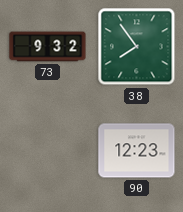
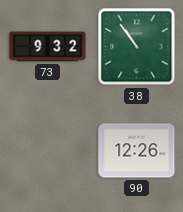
38: 7:54 -> 10:54
90: 12:23 -> 12:26
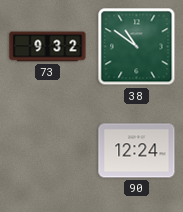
38: 10:54 -> 10:51
90: 12:26 -> 12:24
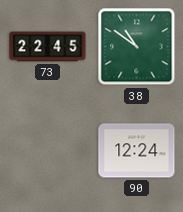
73: 9:32 -> 22:45
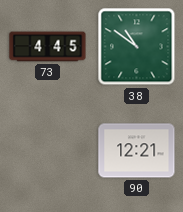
73: 22:45 -> 4:45
90: 12:24 -> 12:21
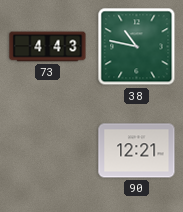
73: 4:45 -> 4:43
38: 10:51 -> 10:47
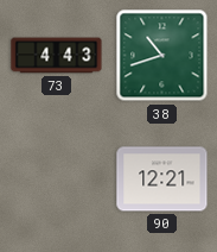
38: 10:47 -> 10:42
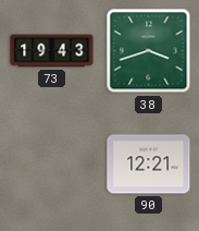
73: 4:43 -> 19:43
38: 10:42 -> 3:42
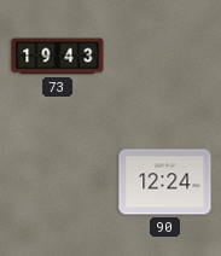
38: 3:42 -> none
90: 12:21 -> 12:24
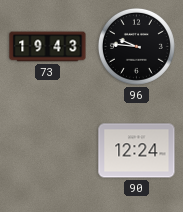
96: none -> 9:46
